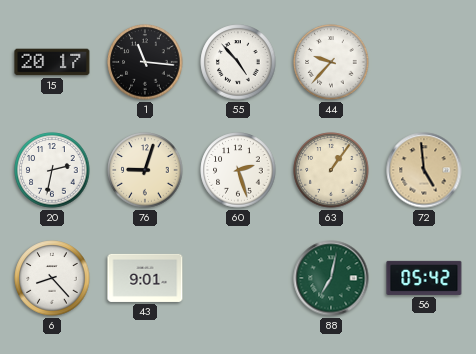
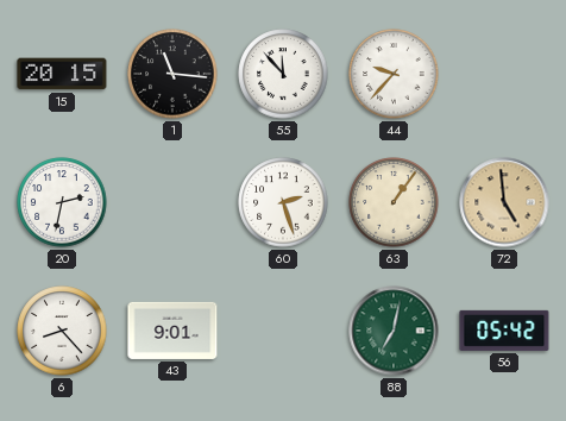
15: 20:17 -> 20:15
55: 4:53 -> 11:53
76: 9:03 -> none
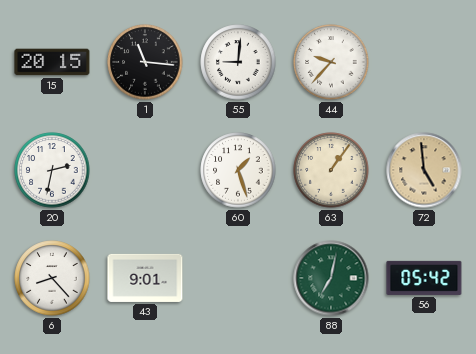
55: 11:53 -> 9:01
60: 2:27 -> 1:27
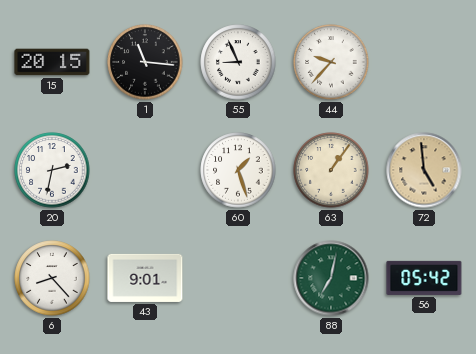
55: 9:01 -> 8:56
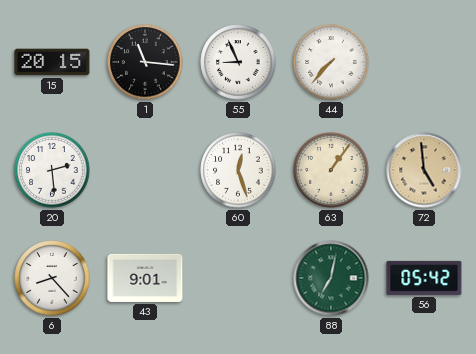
44: 9:37 -> 7:37
20: 2:32 -> 2:29
60: 1:27 -> 12:27
